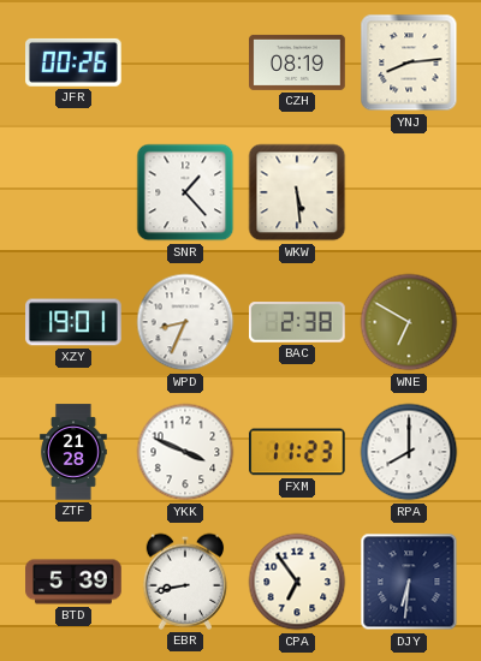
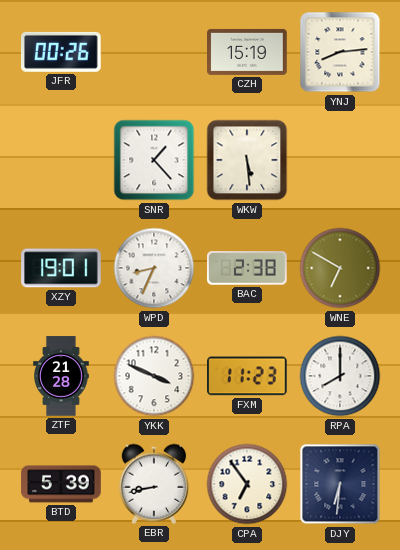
CZH: 08:19 -> 15:19
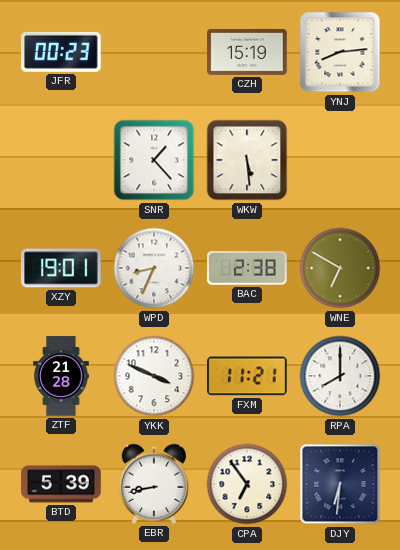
JFR: 00:26 -> 00:23
FXM: 11:23 -> 11:21
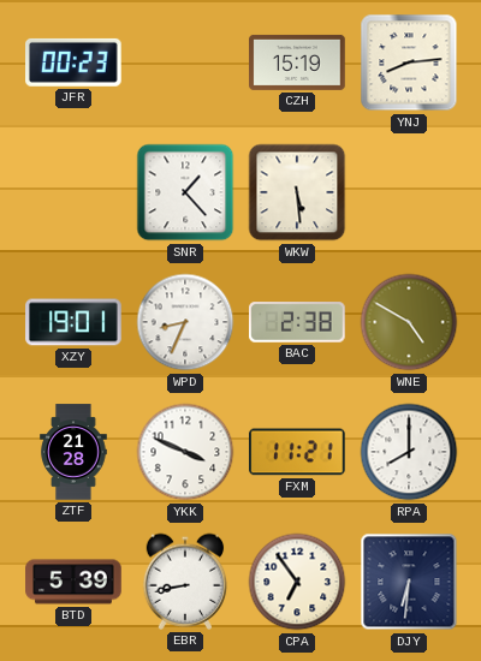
WNE: 6:50 -> 4:50
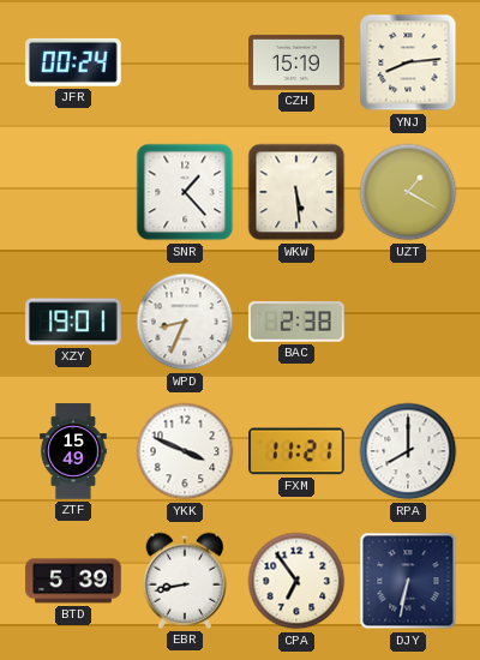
JFR: 00:23 -> 00:24
UZT: none -> 1:20
WNE: 4:50 -> none
ZTF: 21:28 -> 15:49
DJY: 6:31 -> 6:32
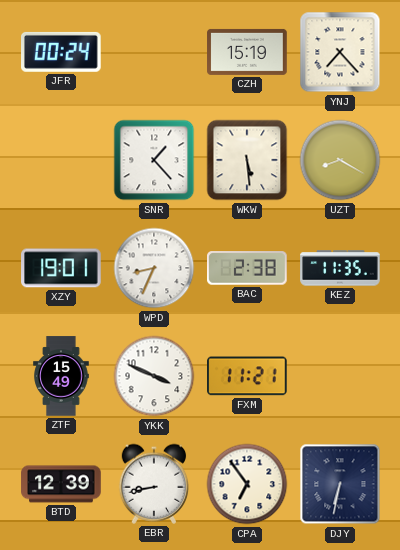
YNJ: 8:14 -> 7:23
UZT: 1:20 -> 8:20
KEZ: none -> 11:35
RPA: 8:00 -> none
BTD: 5:39 -> 12:39
